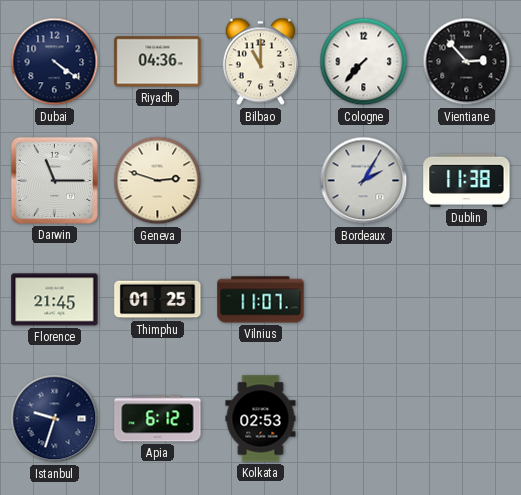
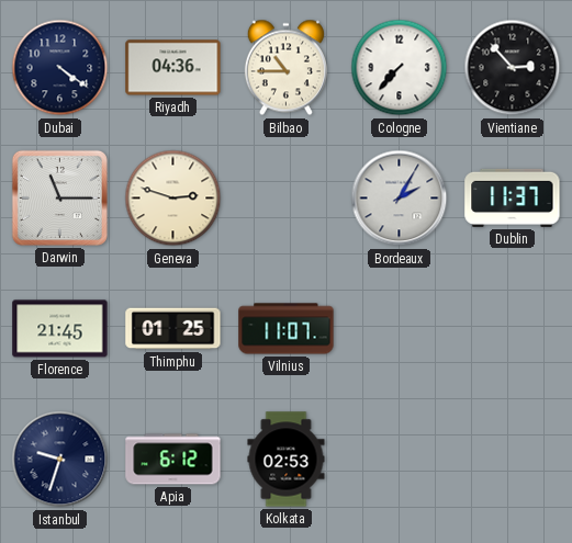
Bilbao: 11:00 -> 10:45
Dublin: 11:38 -> 11:37
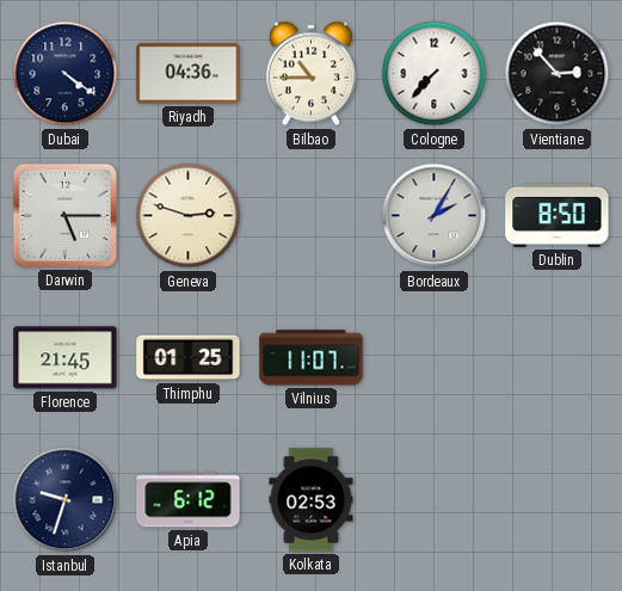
Darwin: 11:15 -> 5:15
Dublin: 11:37 -> 8:50
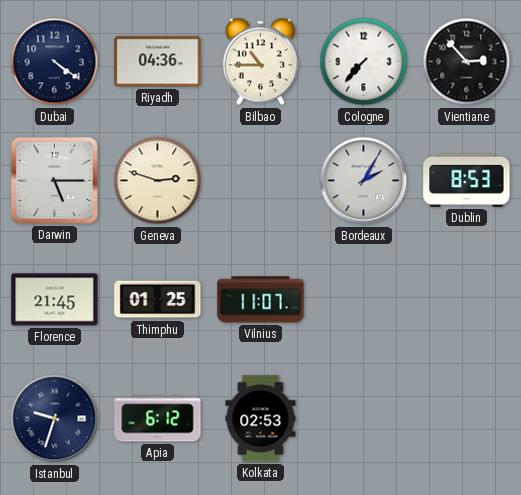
Dublin: 8:50 -> 8:53
